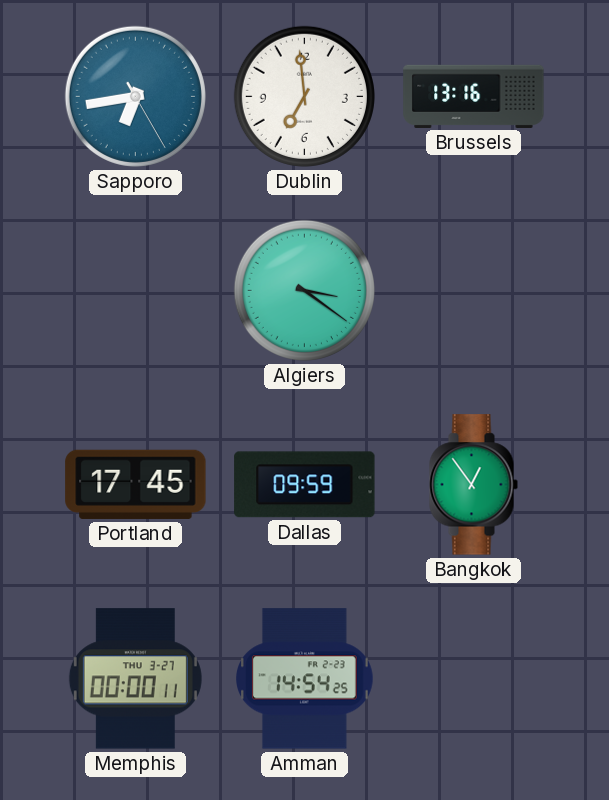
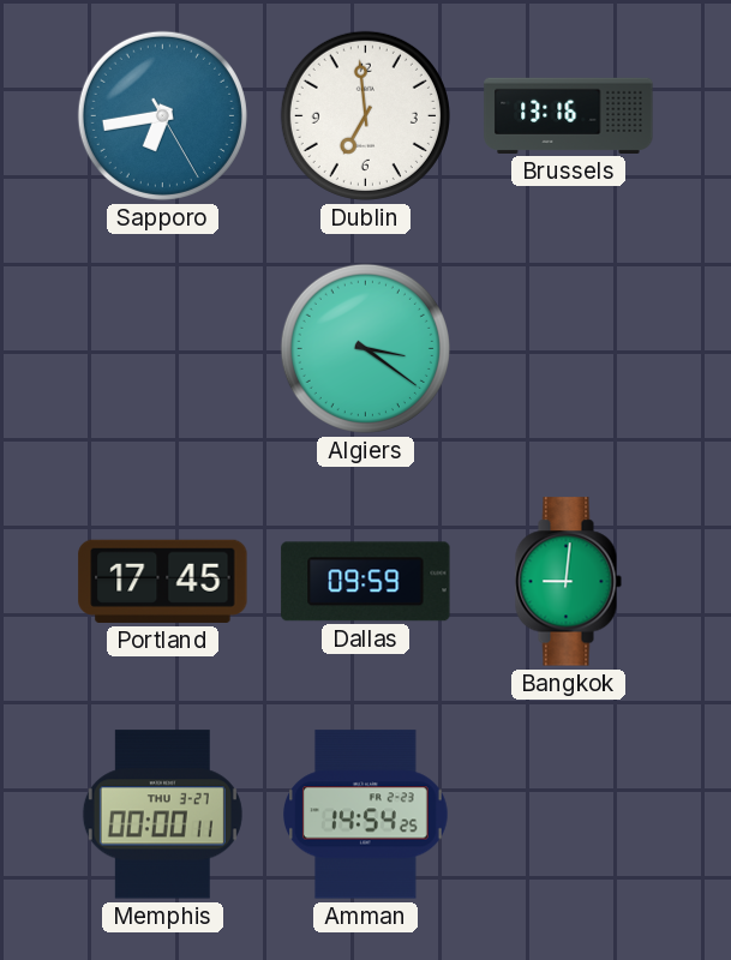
Bangkok: 12:54 -> 9:01
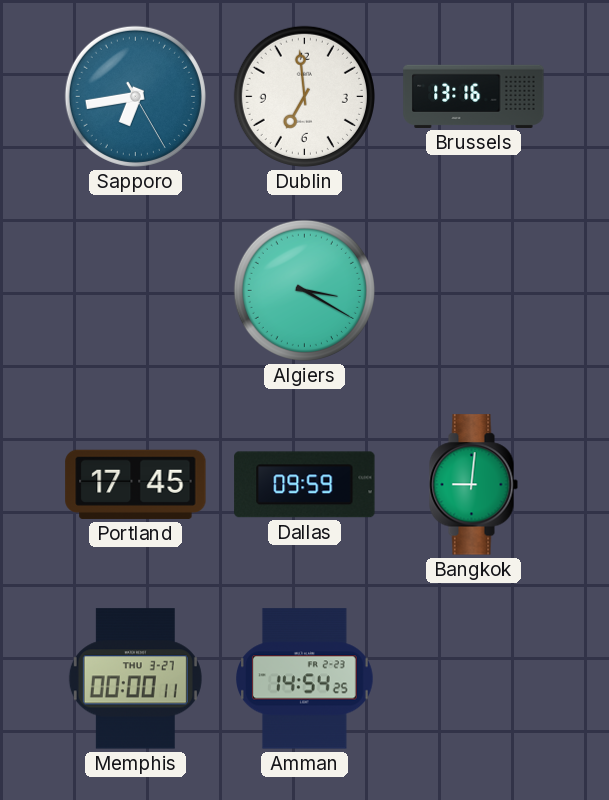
Algiers: 3:21 -> 3:20
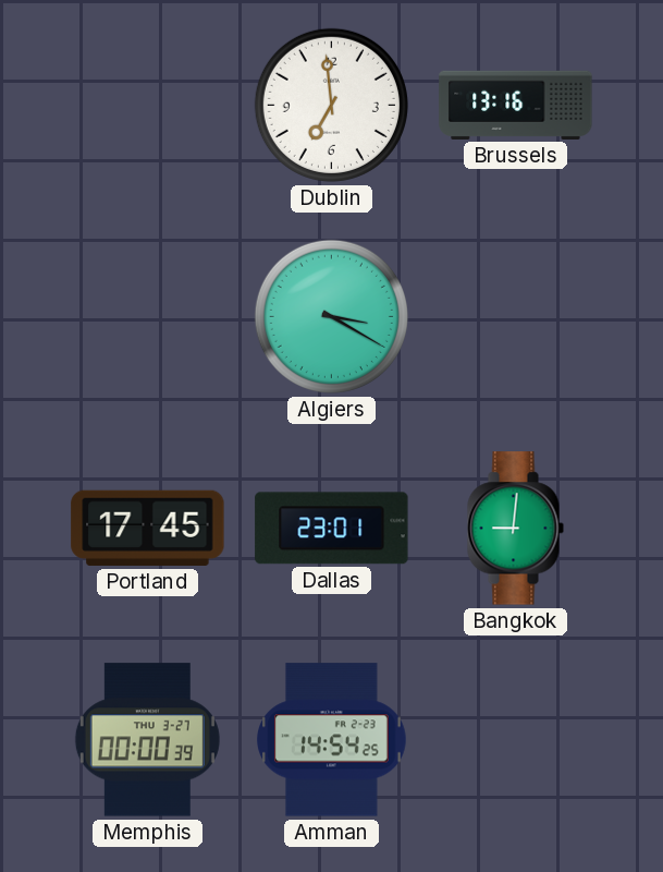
Sapporo: 6:43 -> none
Dallas: 09:59 -> 23:01
Memphis: 00:00:11 -> 00:00:39
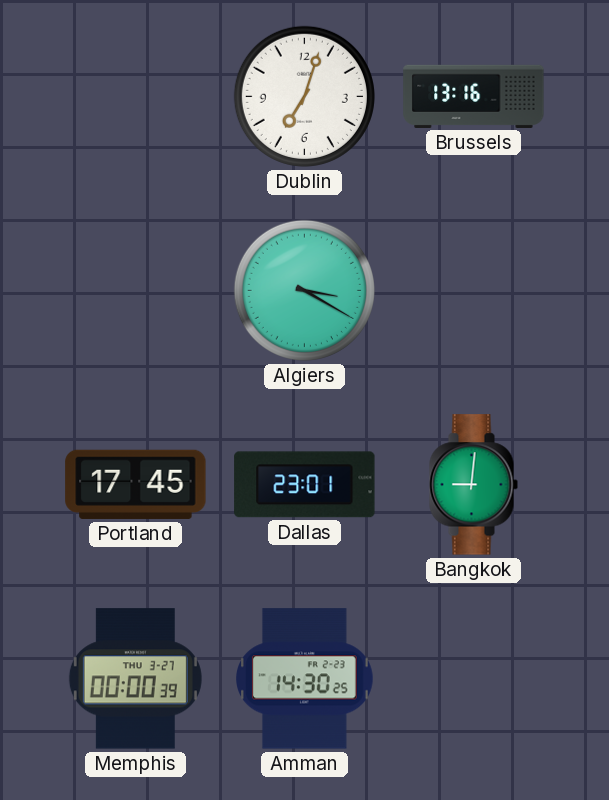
Dublin: 6:59 -> 7:03
Amman: 14:54 -> 14:30
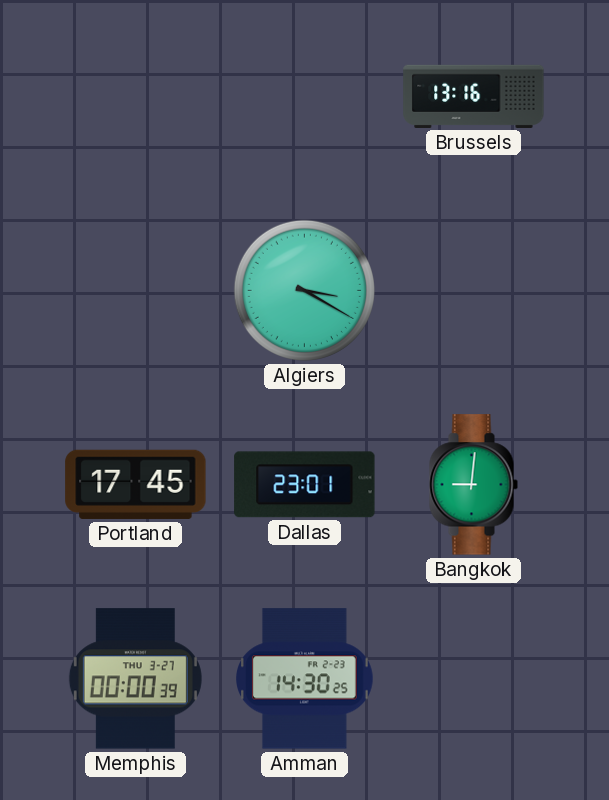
Dublin: 7:03 -> none
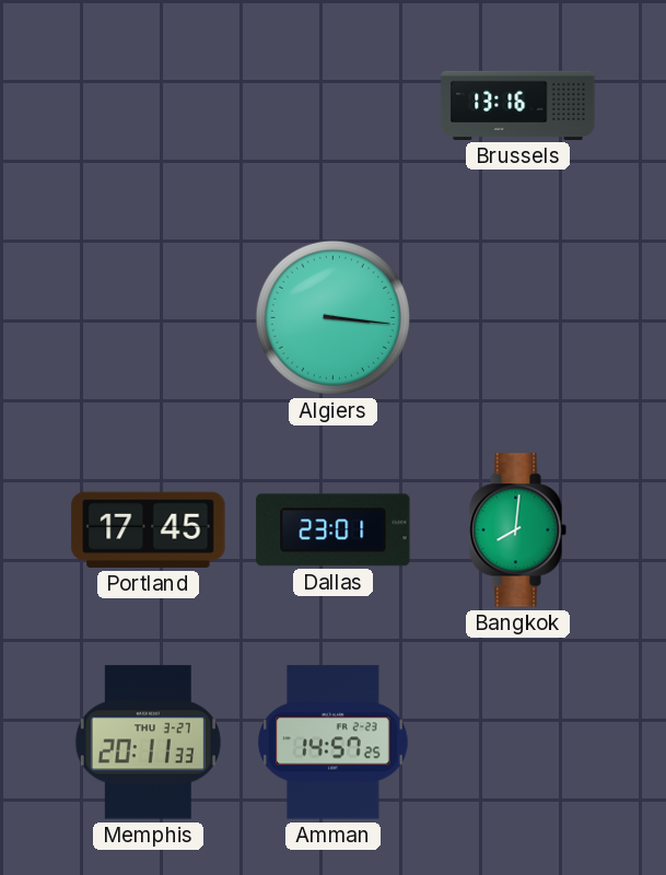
Algiers: 3:20 -> 3:16
Bangkok: 9:01 -> 8:01
Memphis: 00:00 -> 20:11
Amman: 14:30 -> 14:57
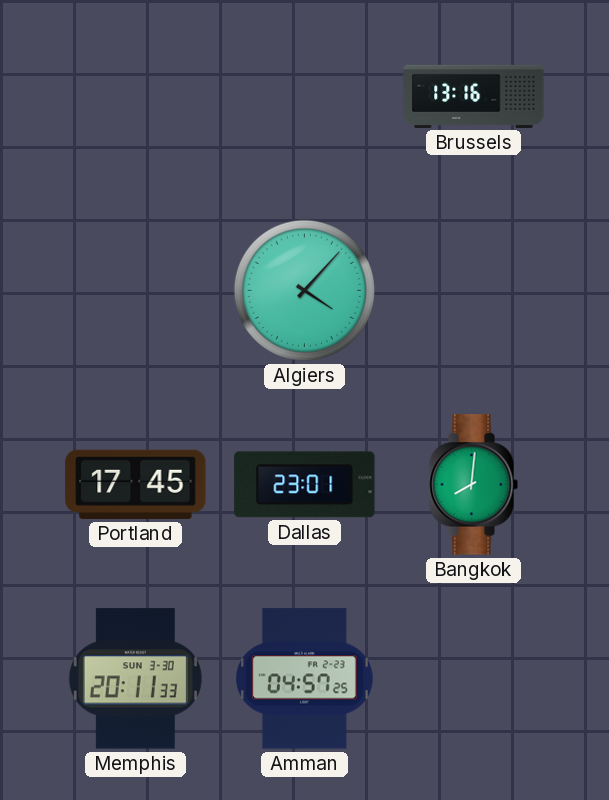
Algiers: 3:16 -> 4:07
Memphis date: THU 3-27 -> SUN 3-30
Amman: 14:57 -> 04:57
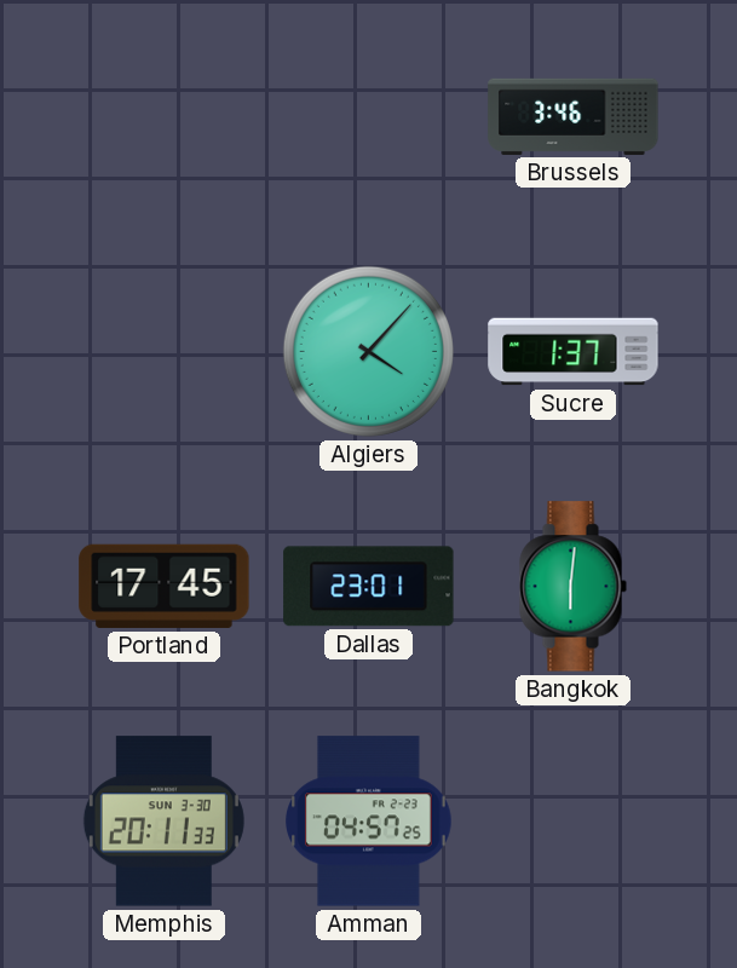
Brussels: 13:16 -> 3:46
Sucre: none -> 1:37
Bangkok: 8:01 -> 6:01
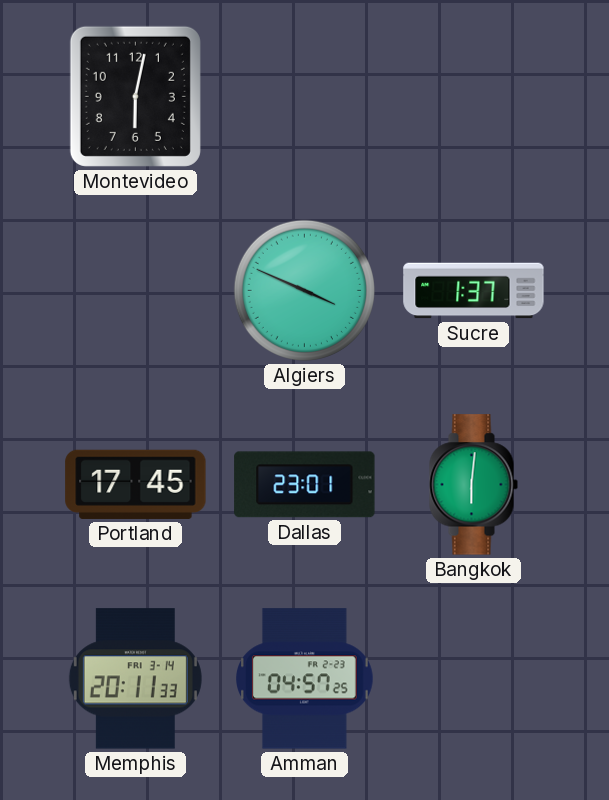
Montevideo: none -> 6:02
Brussels: 3:46 -> none
Algiers: 4:07 -> 3:49
Memphis date: SUN 3-30 -> FRI 3-14
